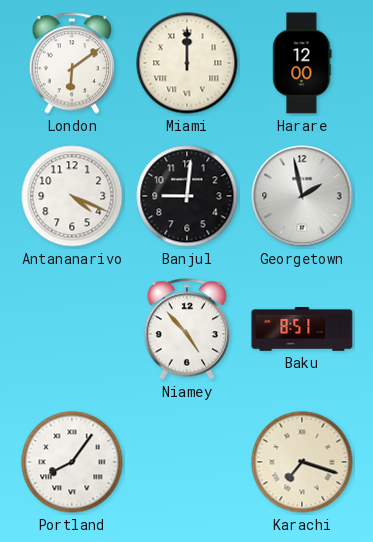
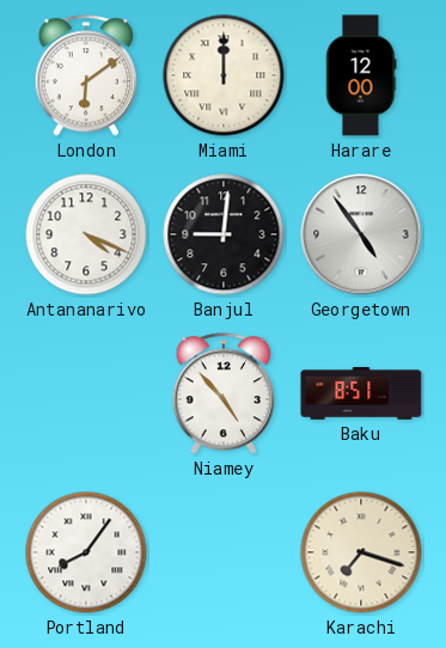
Georgetown: 1:58 -> 4:54
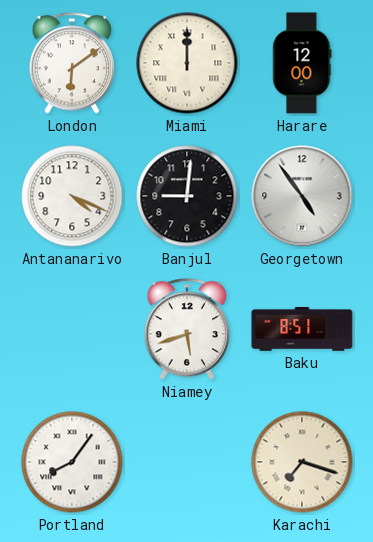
Niamey: 4:53 -> 5:42
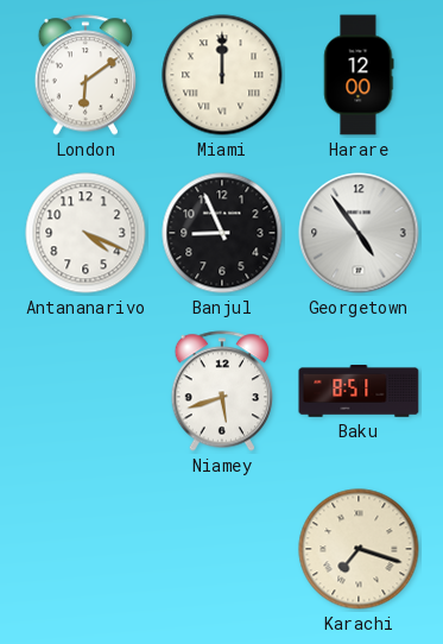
Banjul: 9:01 -> 8:56
Portland: 8:06 -> none
